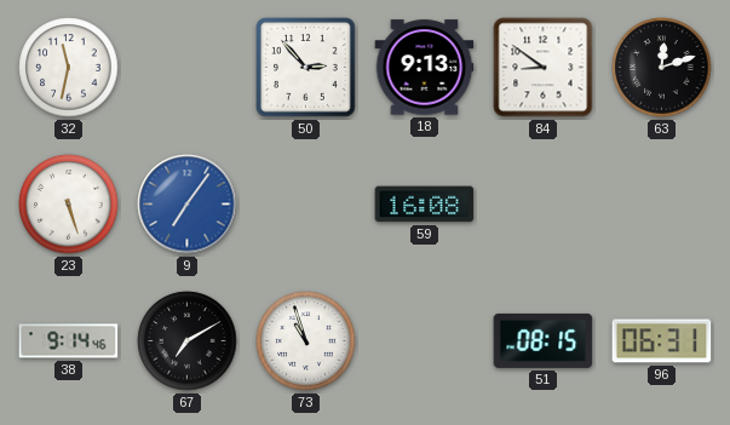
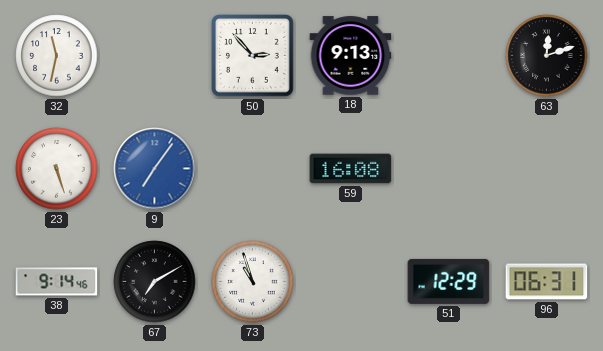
84: 8:51 -> none
51: 08:15 -> 12:29
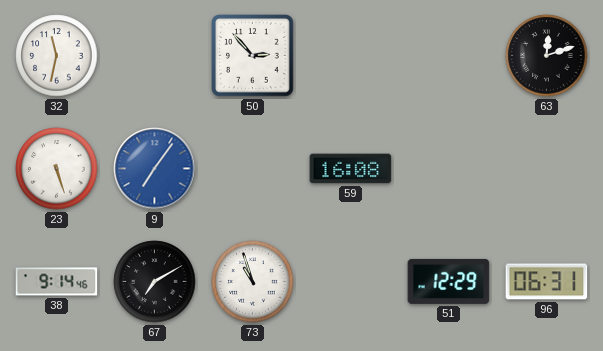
18: 9:13 -> none
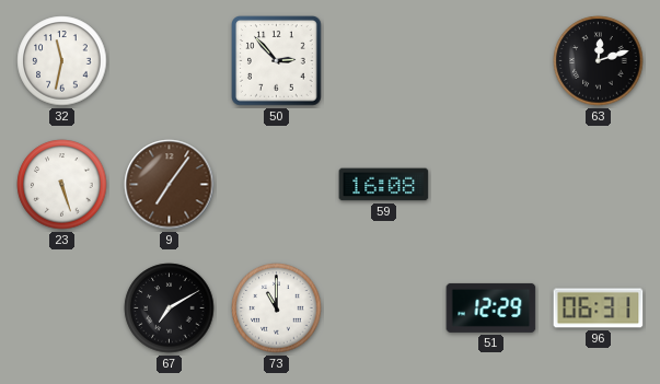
9 dial: blue -> brown
38: 9:14 -> none
73: 10:57 -> 11:00
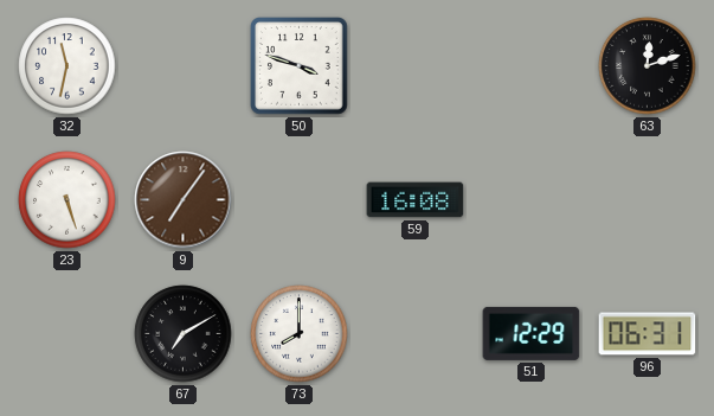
50: 2:53 -> 3:48
73: 11:00 -> 8:00
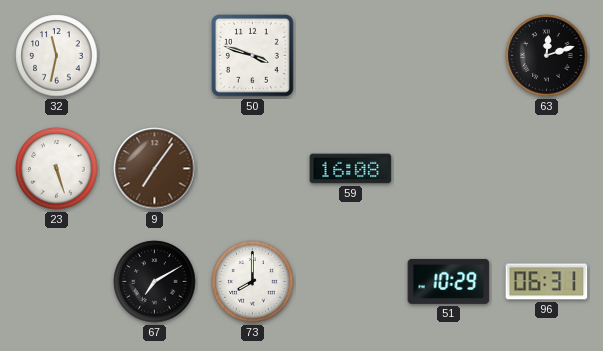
51: 12:29 -> 10:29
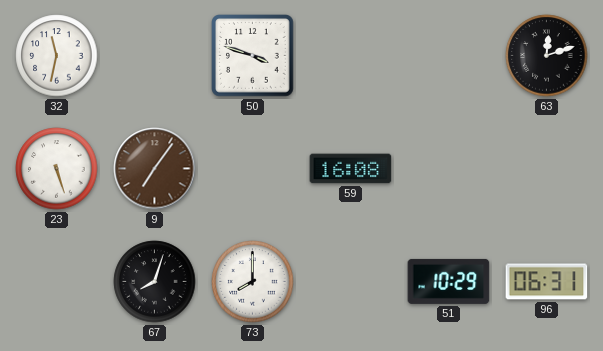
67: 7:10 -> 8:03
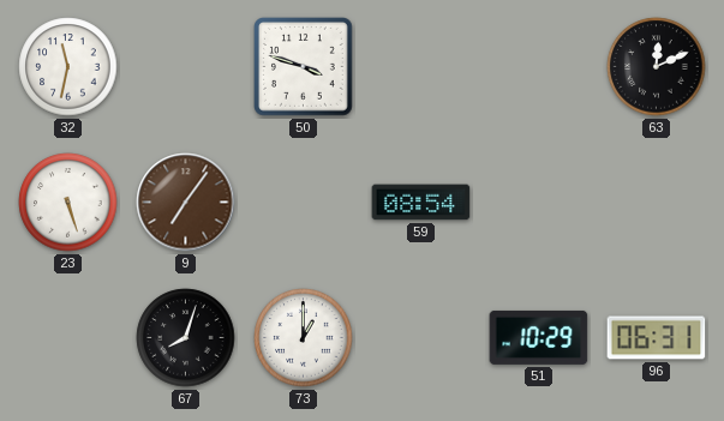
63: 12:12 -> 12:11
59: 16:08 -> 08:54
73: 8:00 -> 1:00
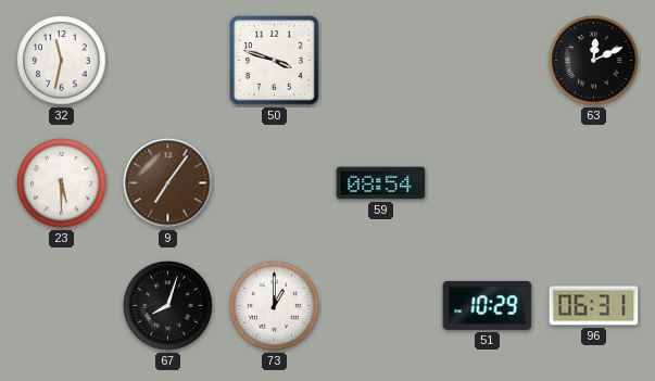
23: 5:27 -> 5:30
